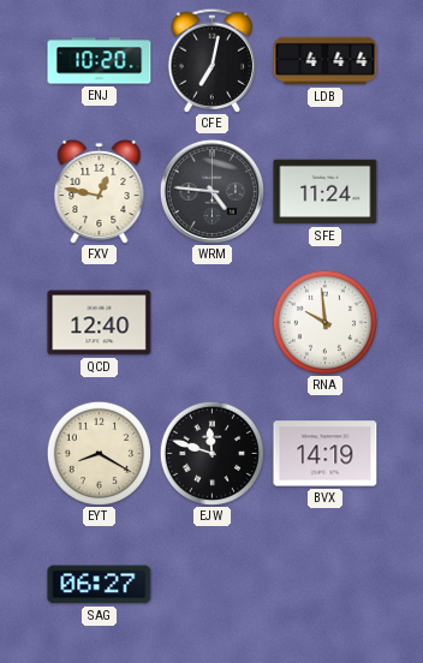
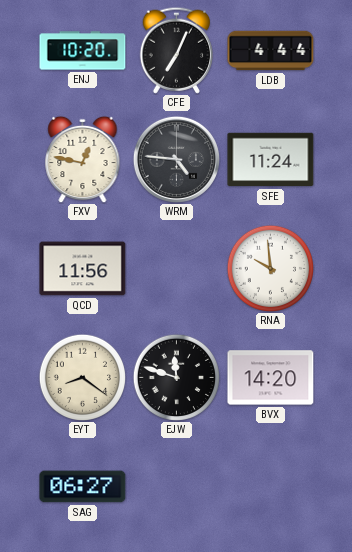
CFE: 7:02 -> 7:04
QCD: 12:40 -> 11:56
EYT: 8:20 -> 8:21
BVX: 14:19 -> 14:20
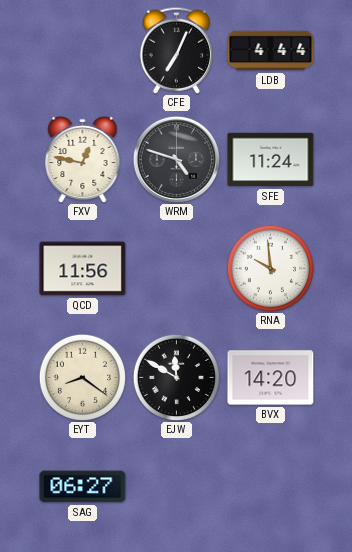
ENJ: 10:20 -> none
WRM: 4:46 -> 4:48
EJW: 11:48 -> 11:50
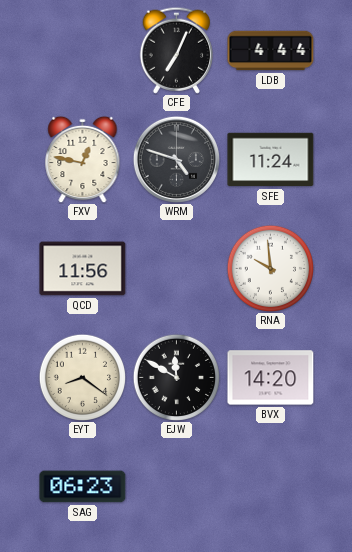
SAG: 06:27 -> 06:23
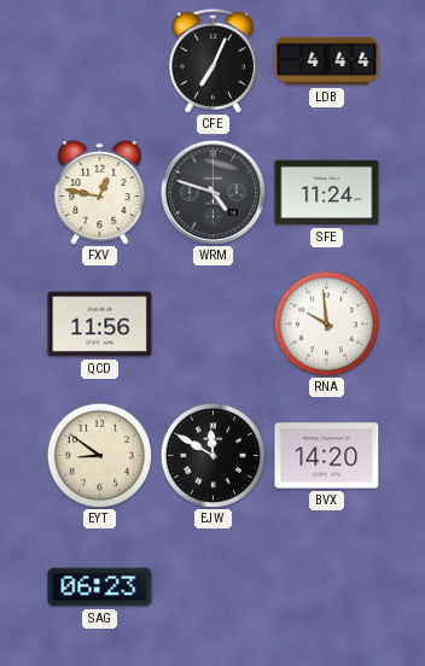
EYT: 8:21 -> 8:51
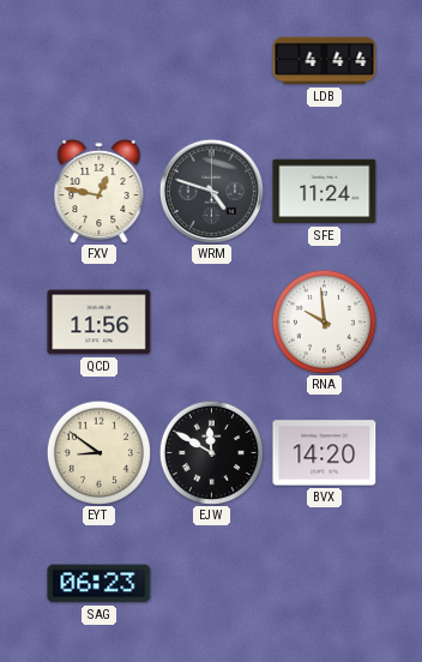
CFE: 7:04 -> none
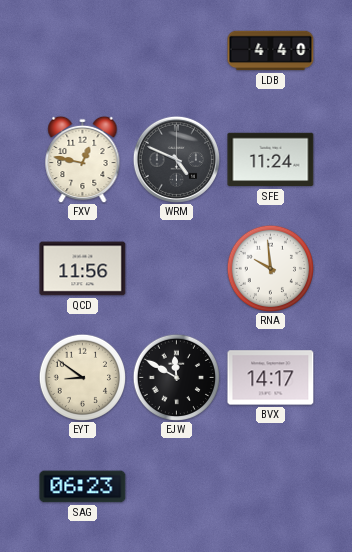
LDB: 4:44 -> 4:40
WRM: 4:48 -> 4:49
BVX: 14:20 -> 14:17
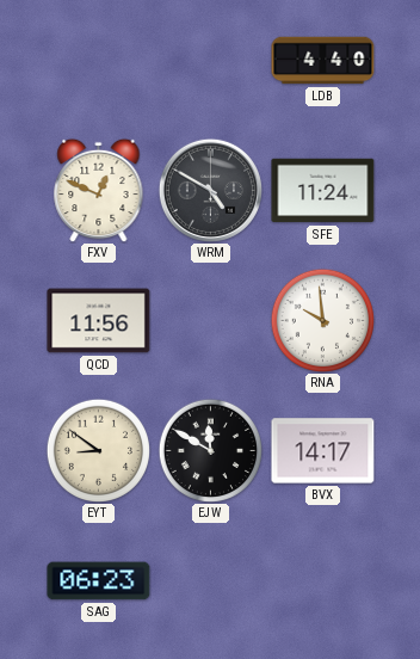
FXV: 12:47 -> 12:49
WRM: 4:49 -> 4:50
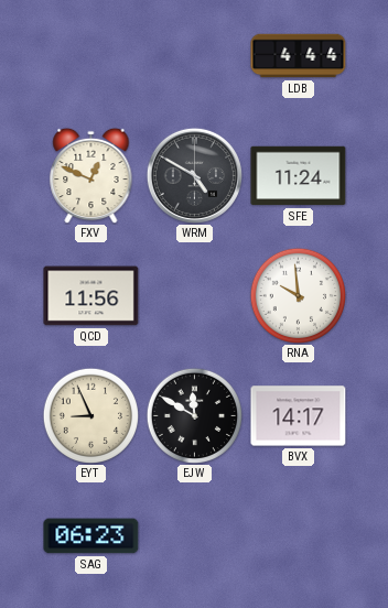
LDB: 4:40 -> 4:44
EYT: 8:51 -> 8:56
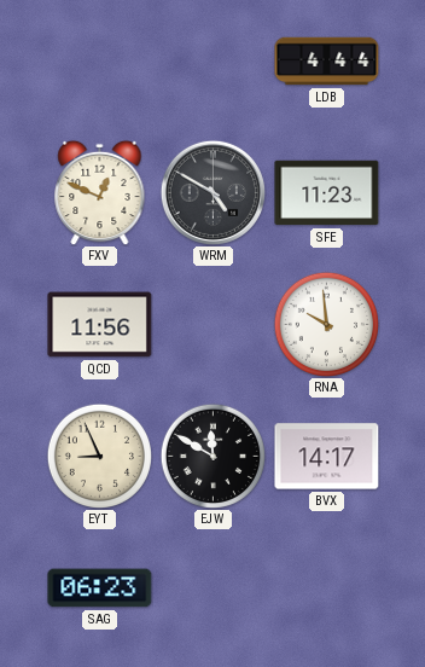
SFE: 11:24 -> 11:23
